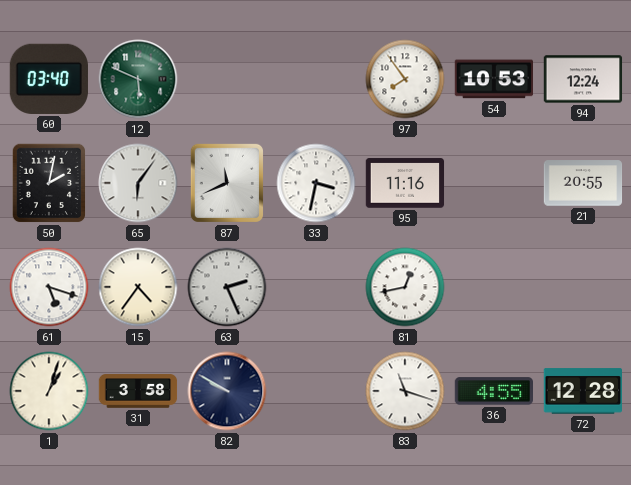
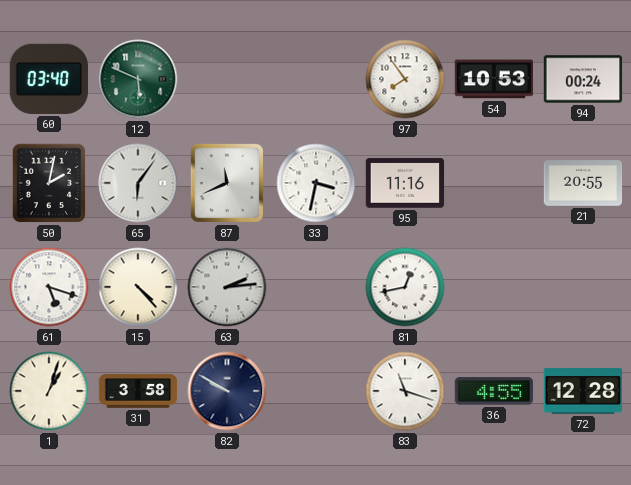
94: 12:24 -> 00:24
15: 4:36 -> 4:23
63: 2:26 -> 2:14
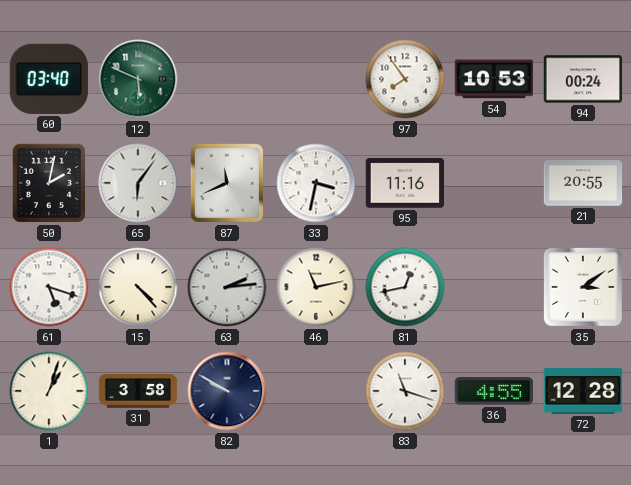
46: none -> 11:13
35: none -> 3:09
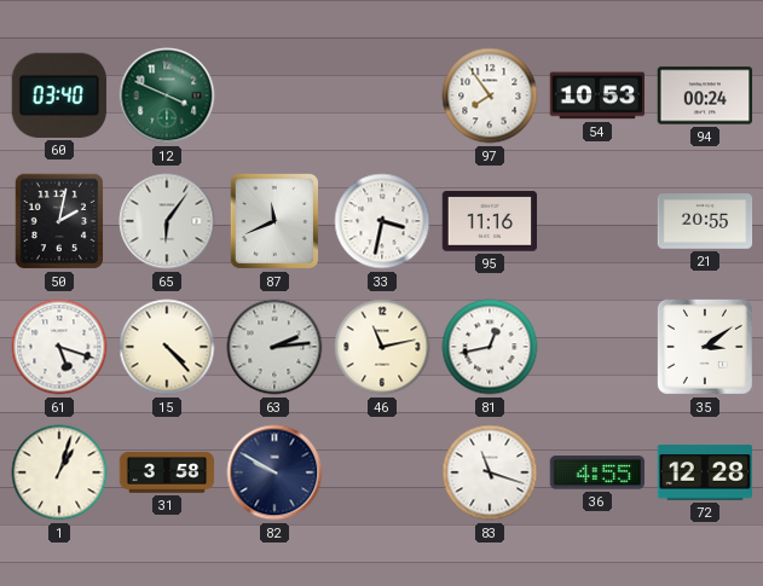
12: 5:49 -> 3:49
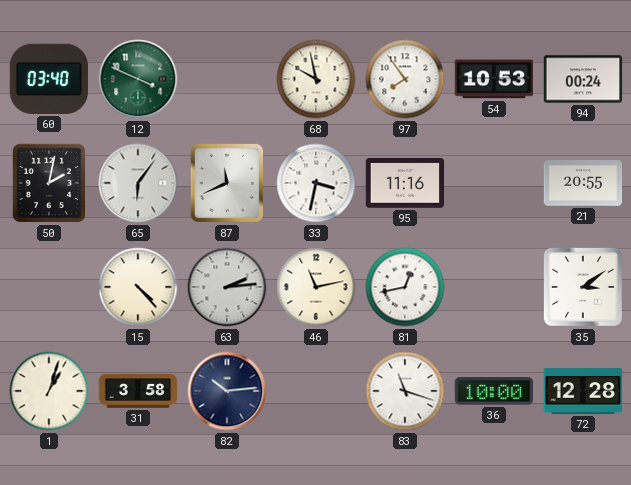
68: none -> 9:58
61: 5:18 -> none
82: 9:50 -> 10:14
36: 4:55 -> 10:00
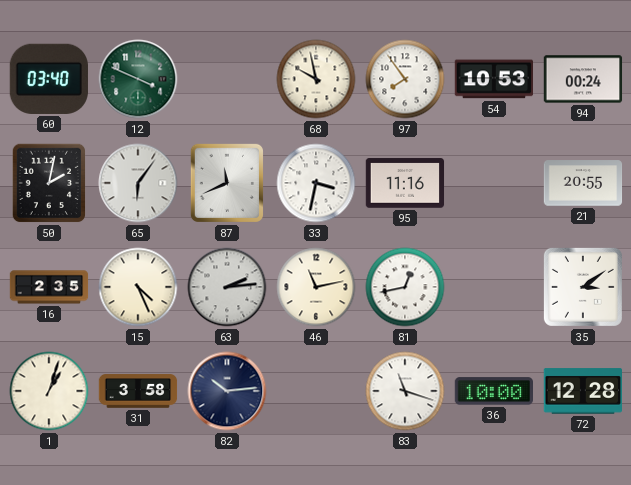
16: none -> 2:35
15: 4:23 -> 4:26
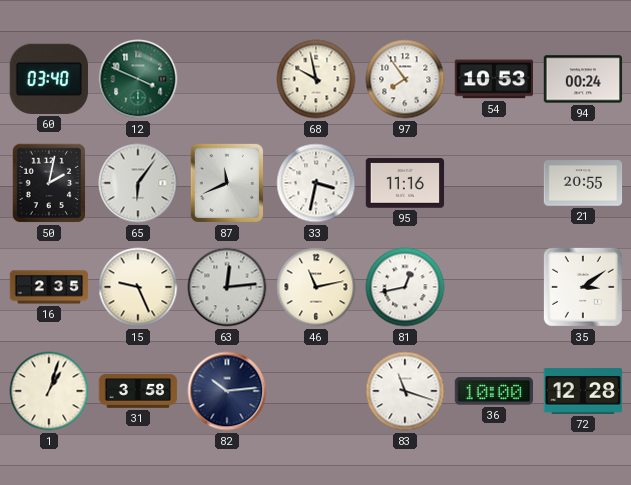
15: 4:26 -> 9:26
63: 2:14 -> 12:14
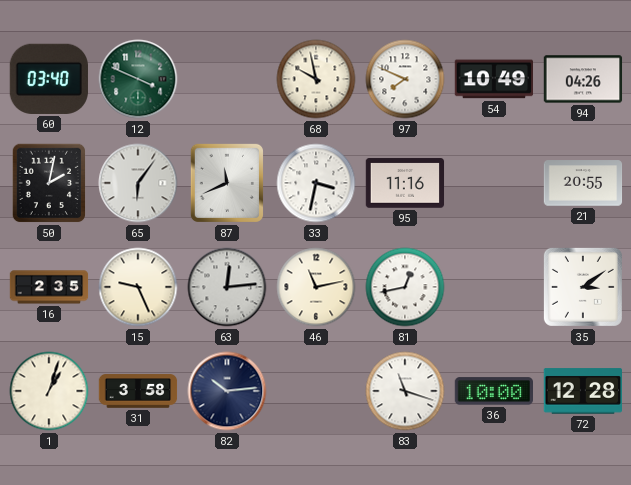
97: 7:54 -> 7:49
54: 10:53 -> 10:49
94: 00:24 -> 04:26
